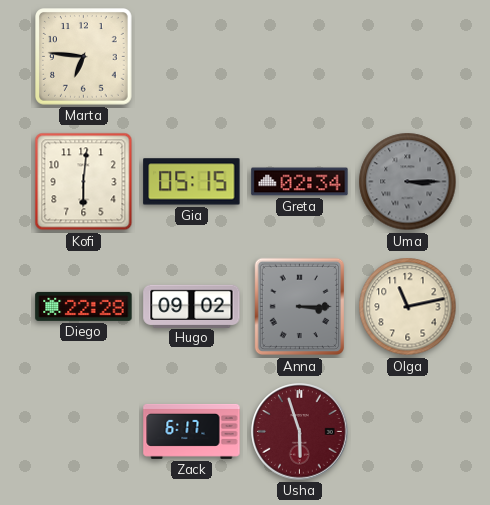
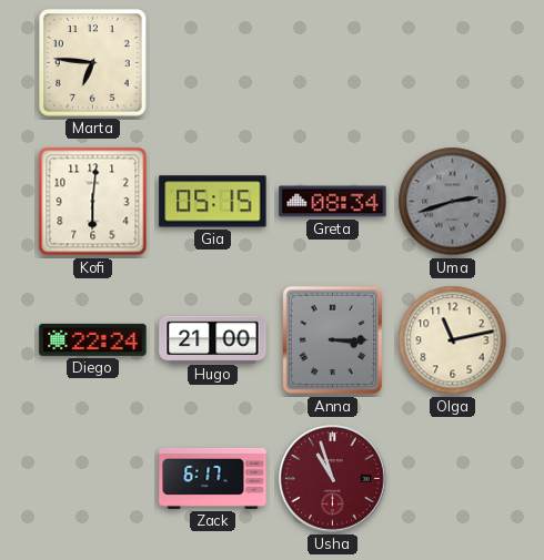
Greta: 02:34 -> 08:34
Uma: 3:15 -> 2:42
Diego: 22:28 -> 22:24
Hugo: 09:02 -> 21:00
Usha: 5:57 -> 10:57
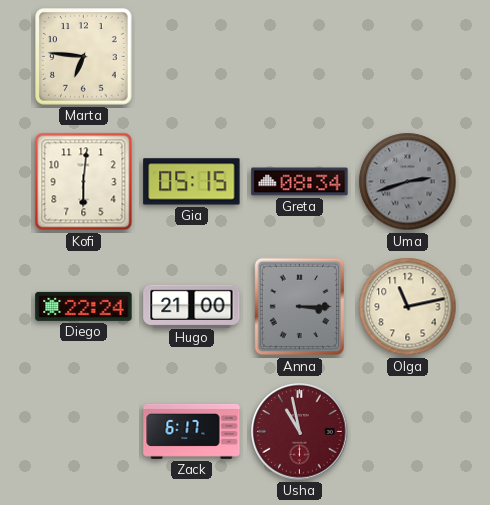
Usha: 10:57 -> 10:58
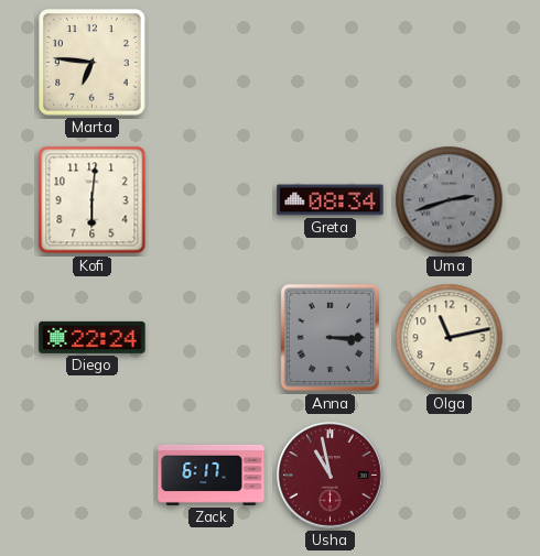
Gia: 05:15 -> none
Hugo: 21:00 -> none
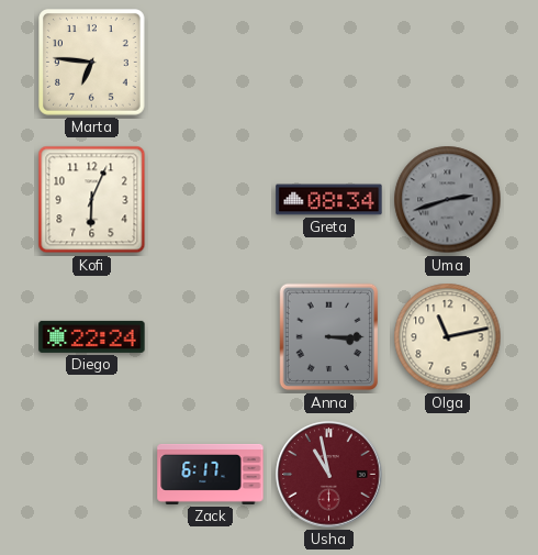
Kofi: 6:01 -> 6:04
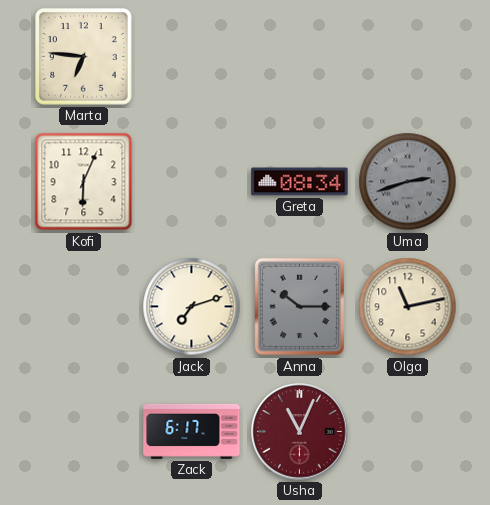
Diego: 22:24 -> none
Jack: none -> 7:12
Anna: 3:15 -> 10:15
Usha: 10:58 -> 11:04
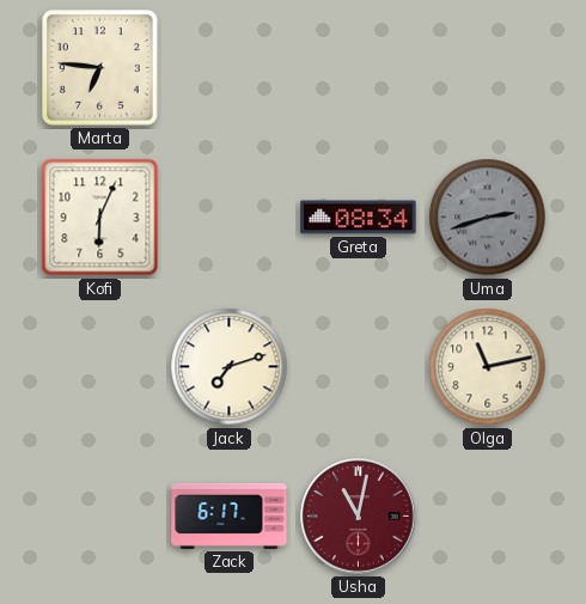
Anna: 10:15 -> none
Usha: 11:04 -> 11:02
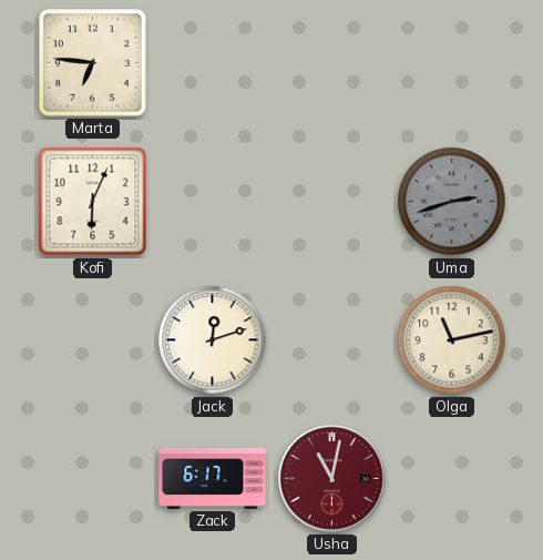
Greta: 08:34 -> none
Jack: 7:12 -> 12:12
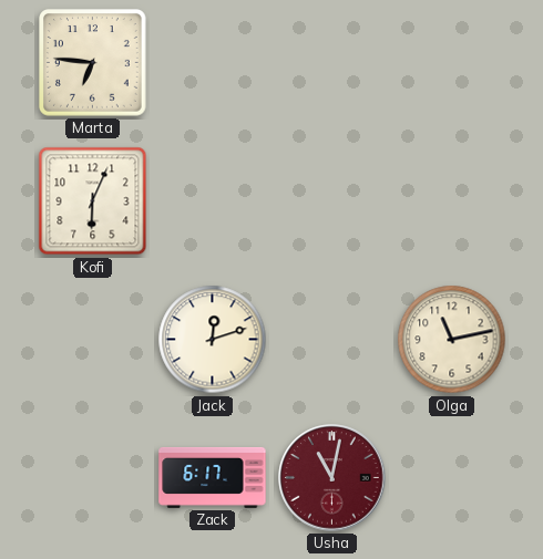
Uma: 2:42 -> none
